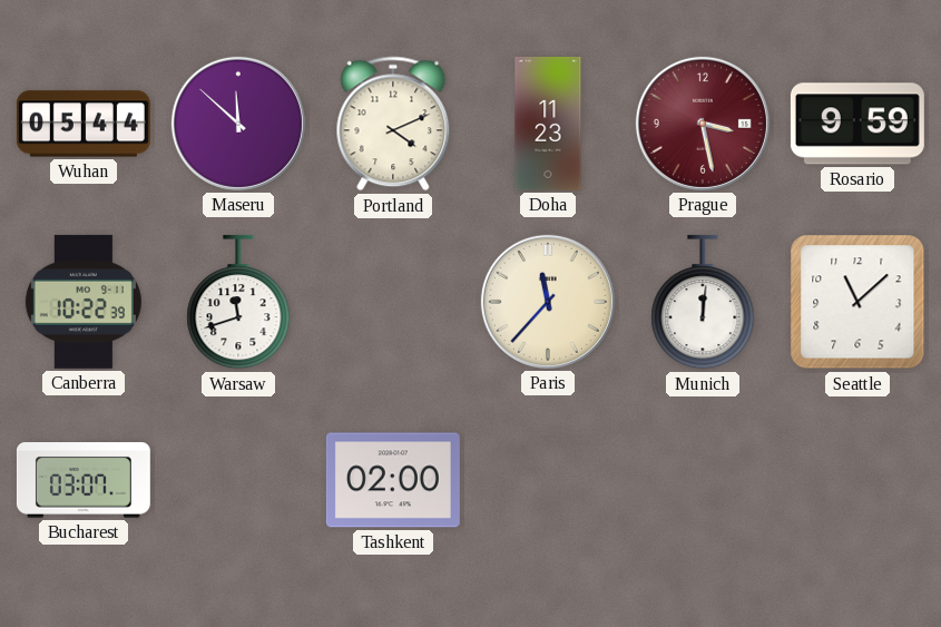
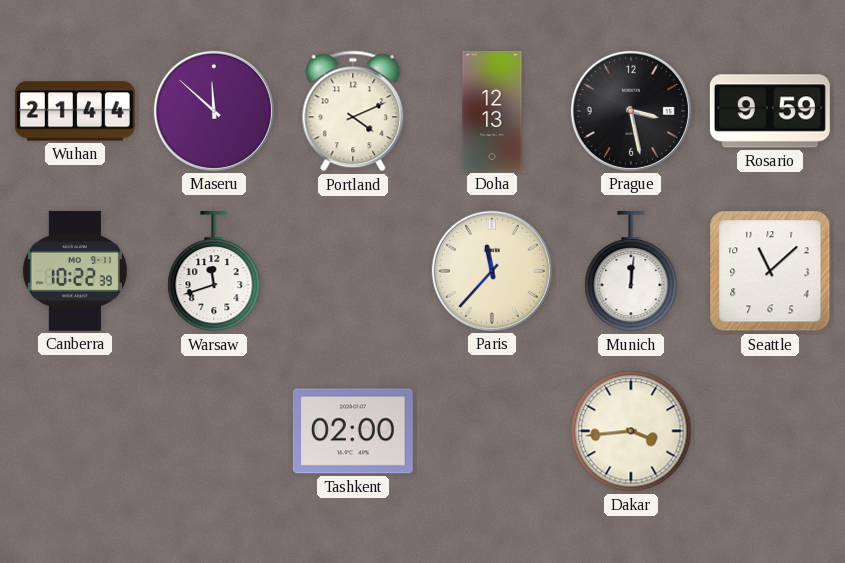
Wuhan: 05:44 -> 21:44
Doha: 11:23 -> 12:13
Prague dial: burgundy -> black
Bucharest: 03:07 -> none
Dakar: none -> 3:44
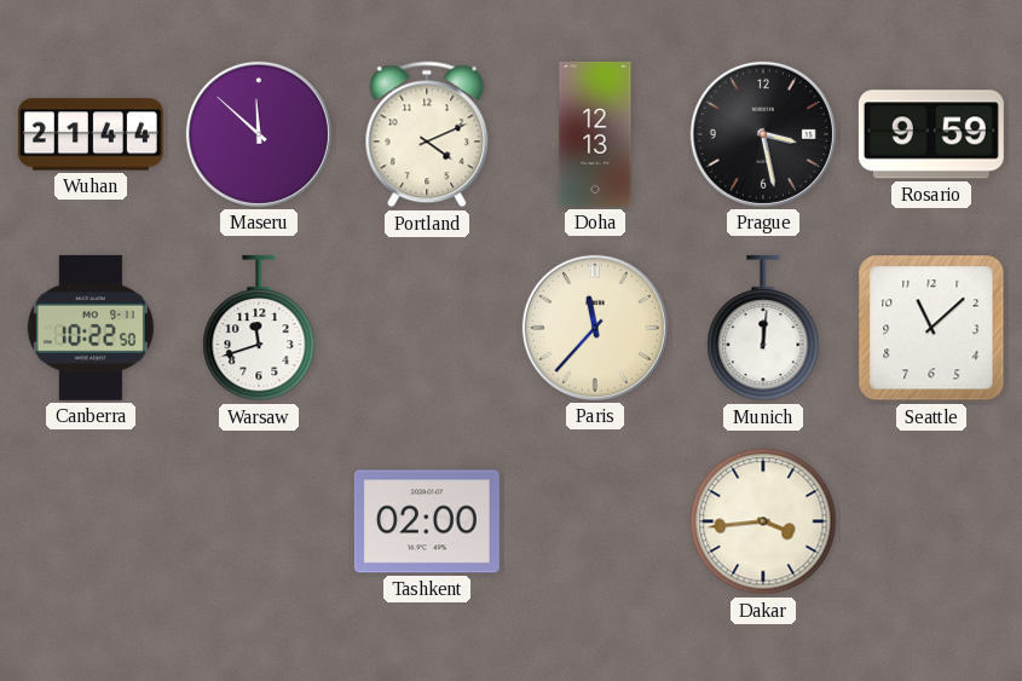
Canberra: 10:22:39 -> 10:22:50
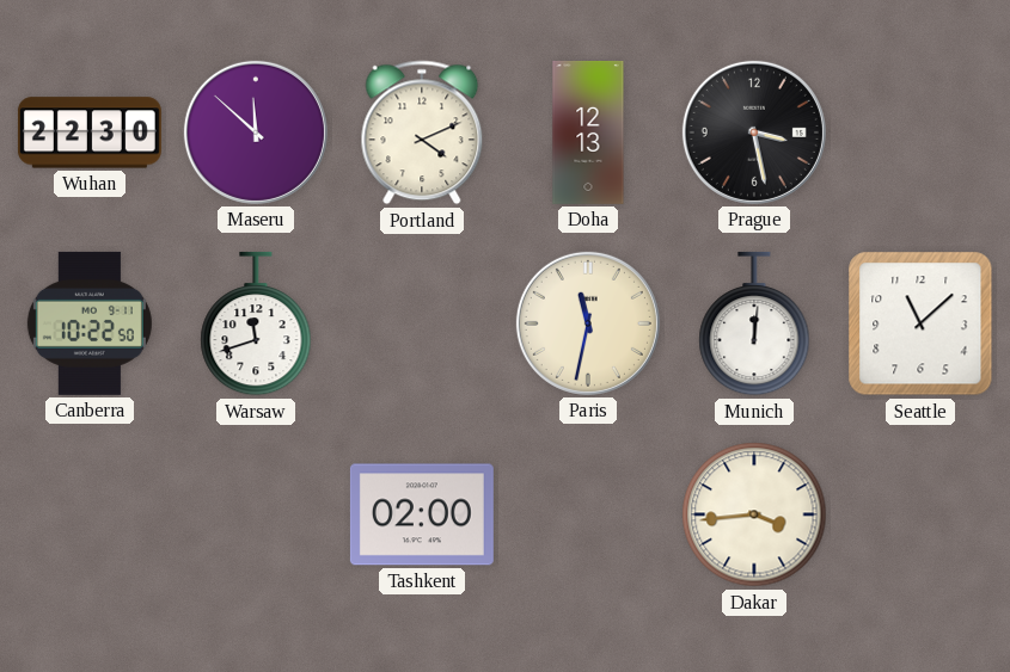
Wuhan: 21:44 -> 22:30
Rosario: 9:59 -> none
Paris: 11:37 -> 11:32
